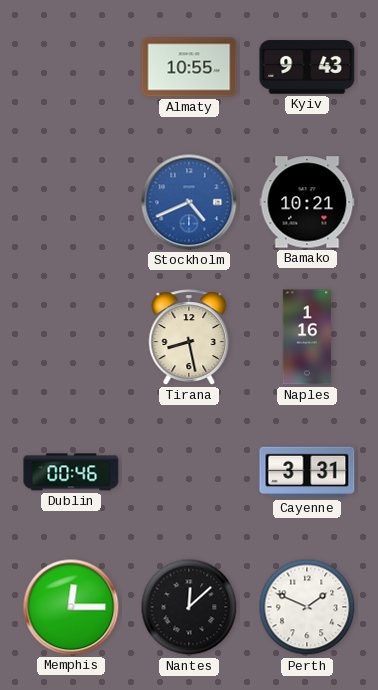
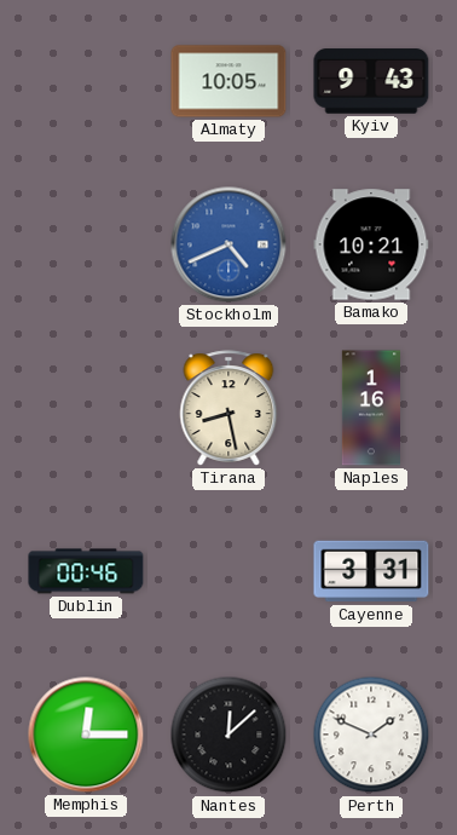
Almaty: 10:55 -> 10:05
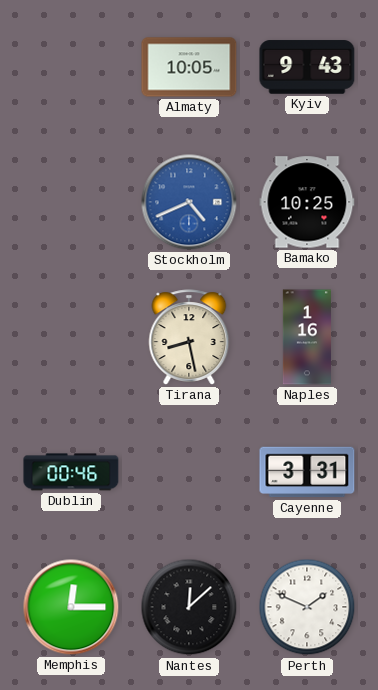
Bamako: 10:21 -> 10:25
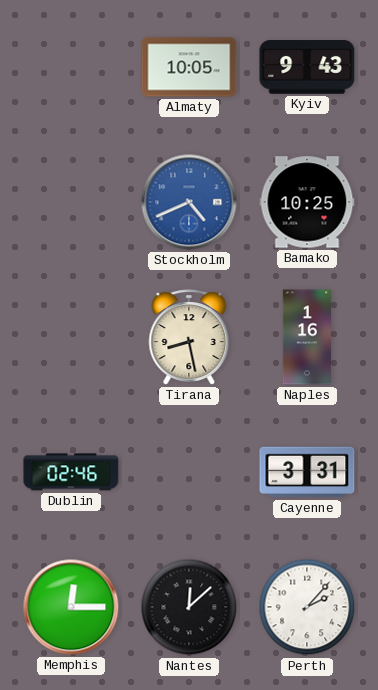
Dublin: 00:46 -> 02:46
Perth: 1:49 -> 2:07
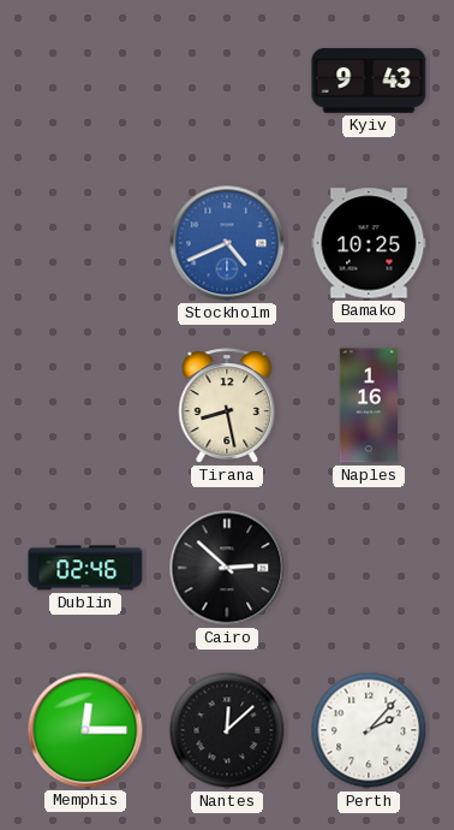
Almaty: 10:05 -> none
Cairo: none -> 2:52
Cayenne: 3:31 -> none
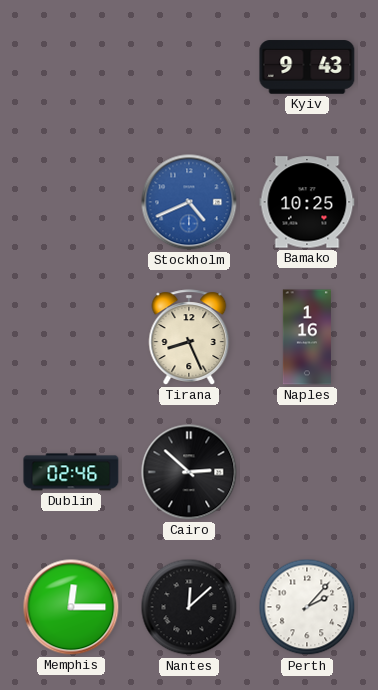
Tirana: 8:28 -> 8:26
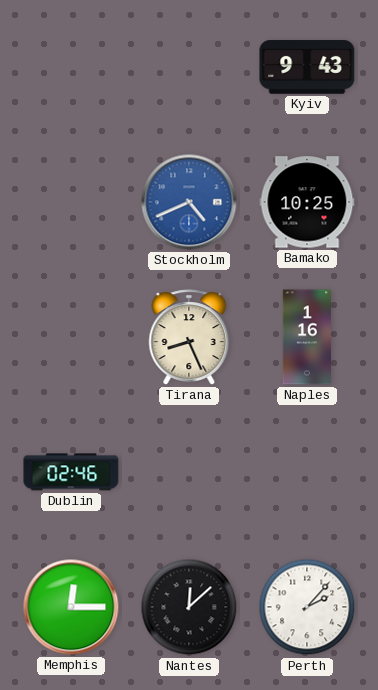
Cairo: 2:52 -> none
